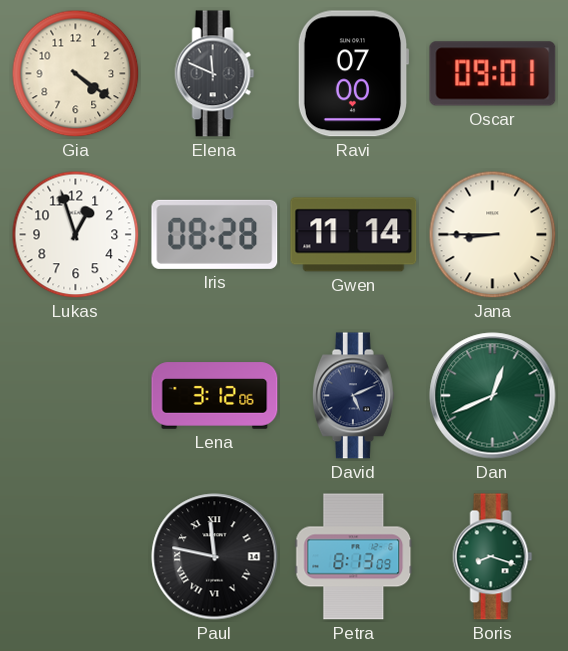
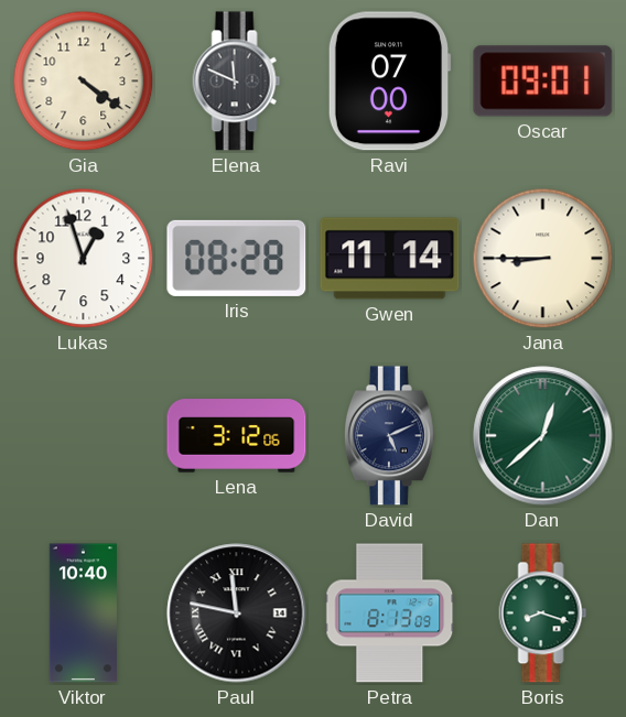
Dan: 12:41 -> 12:38
Viktor: none -> 10:40
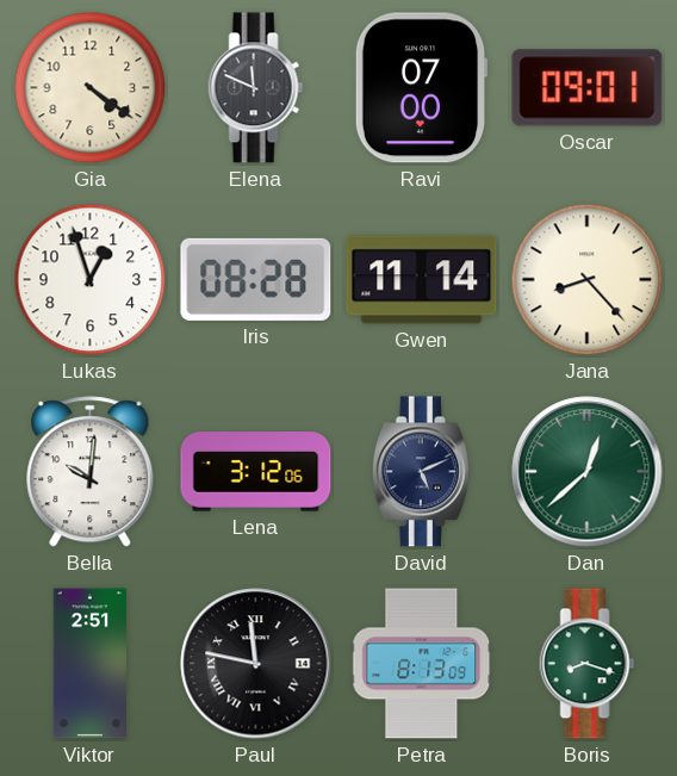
Jana: 8:45 -> 8:23
Bella: none -> 10:01
Viktor: 10:40 -> 2:51
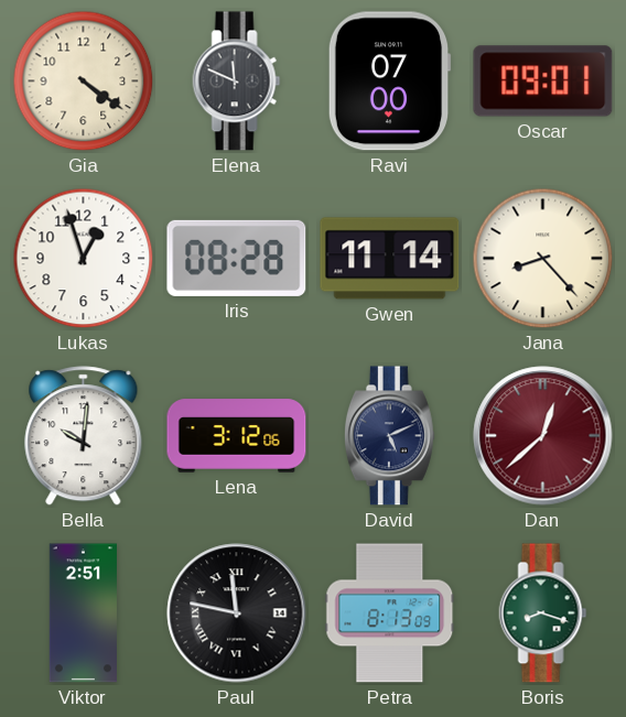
Dan dial: green -> burgundy
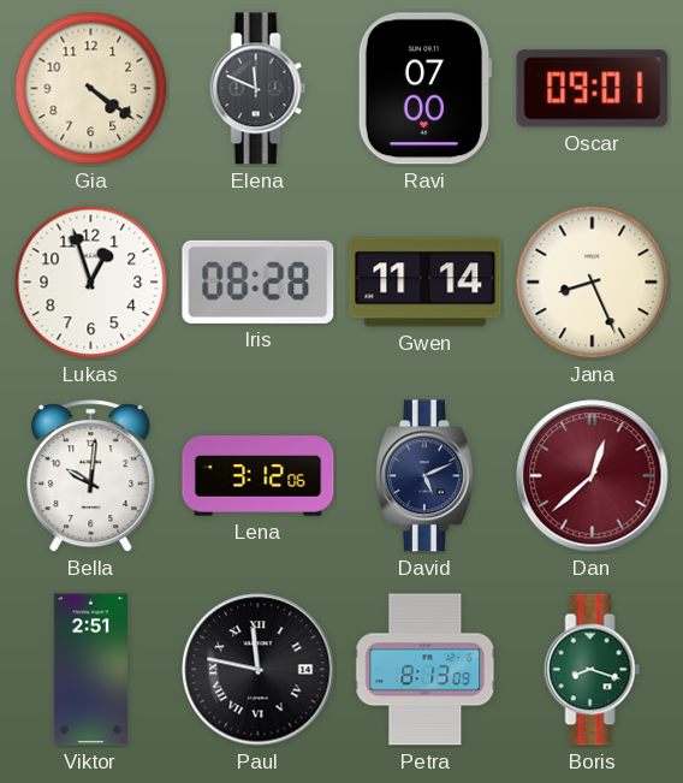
Jana: 8:23 -> 8:26
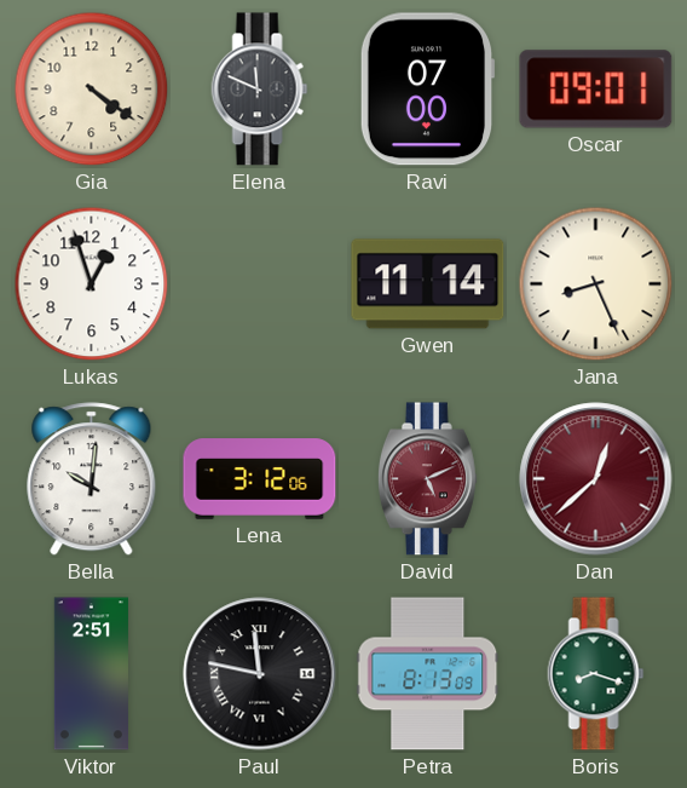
Iris: 08:28 -> none
David dial: navy -> burgundy
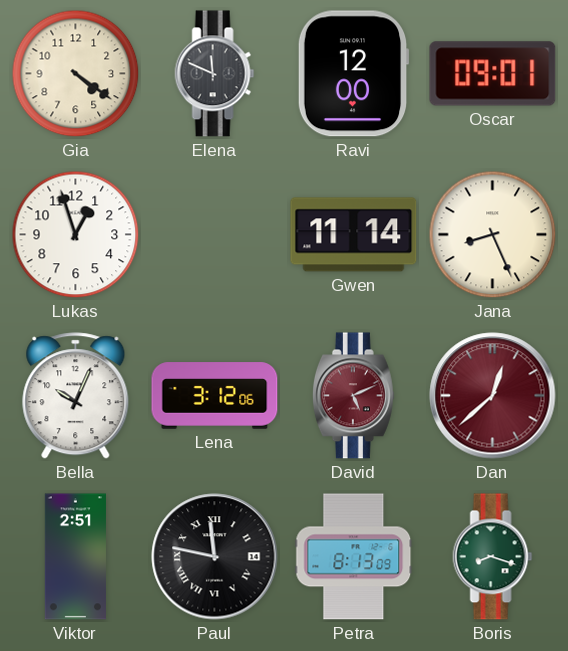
Ravi: 07:00 -> 12:00
Bella: 10:01 -> 10:04
